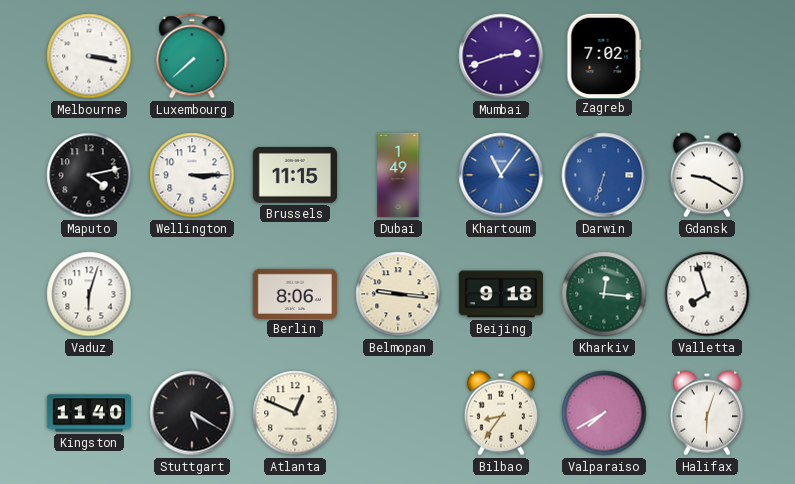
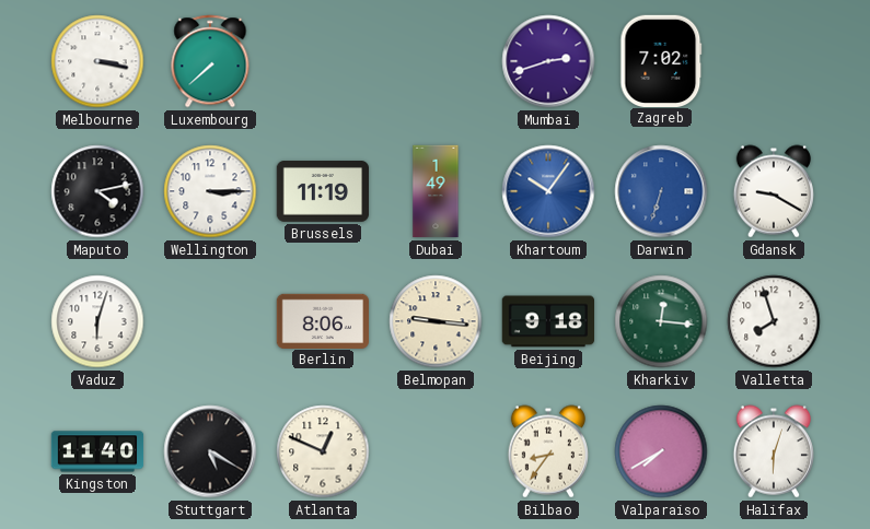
Brussels: 11:15 -> 11:19
Khartoum: 11:06 -> 10:06
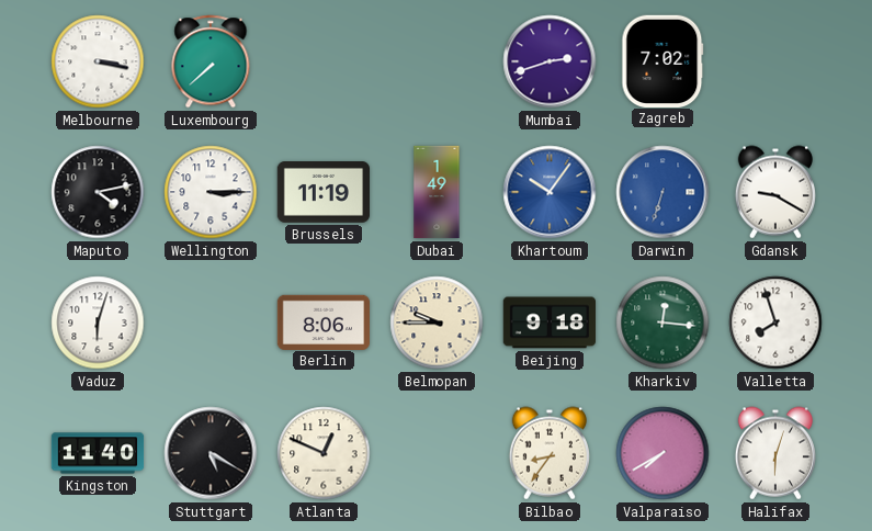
Belmopan: 9:16 -> 9:45
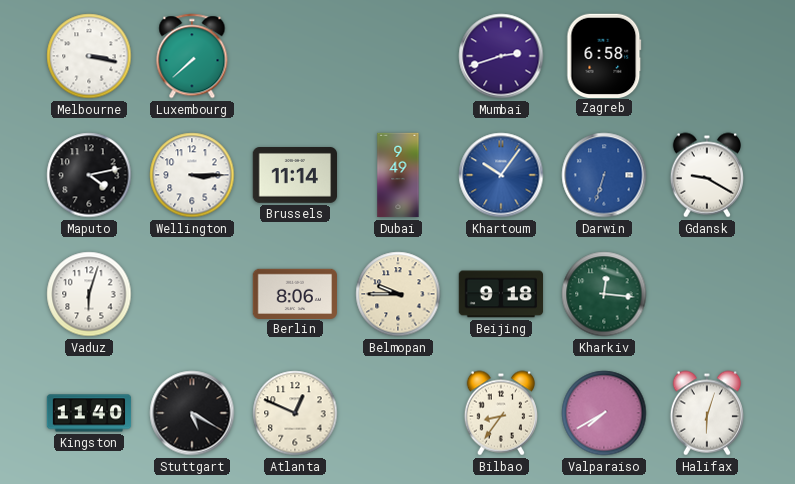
Zagreb: 7:02 -> 6:58
Brussels: 11:19 -> 11:14
Dubai: 1:49 -> 9:49
Valletta: 7:57 -> none
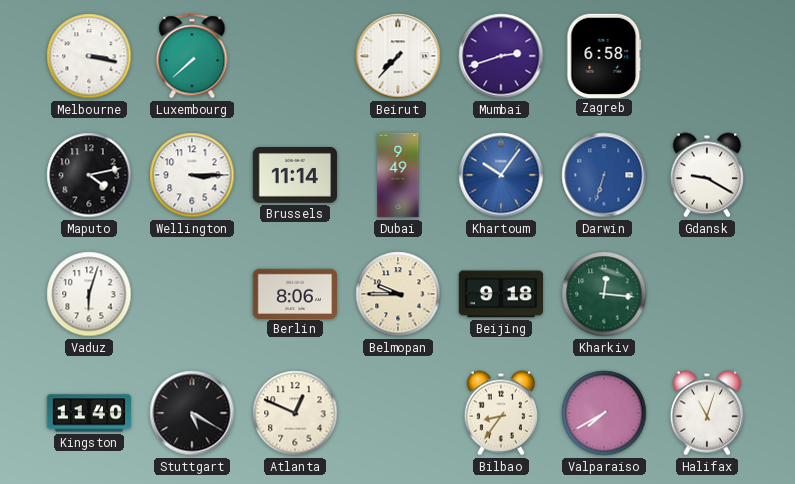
Beirut: none -> 7:37
Halifax: 6:03 -> 11:03
